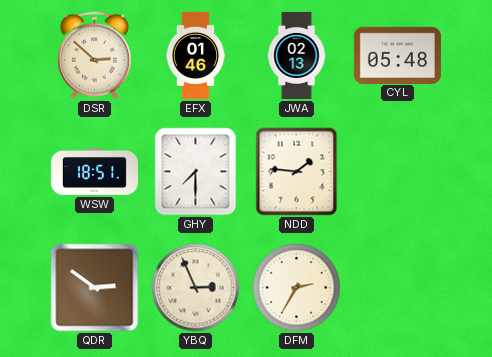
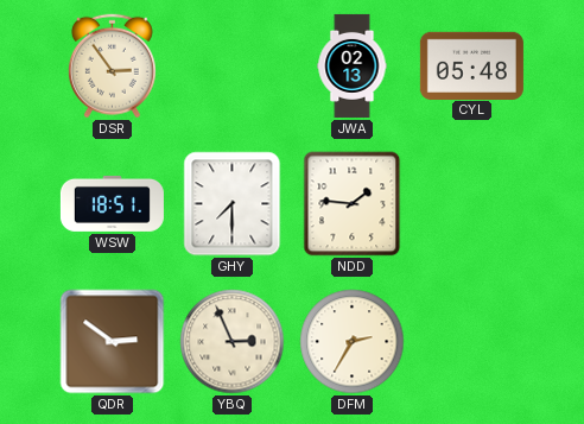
DSR: 2:52 -> 2:54
EFX: 01:46 -> none
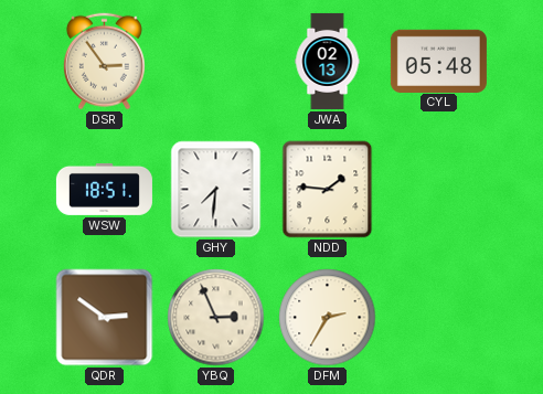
GHY: 7:30 -> 7:31
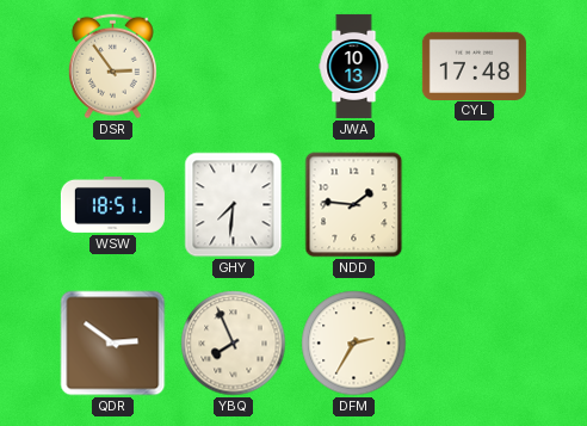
JWA: 02:13 -> 10:13
CYL: 05:48 -> 17:48
YBQ: 2:56 -> 7:56
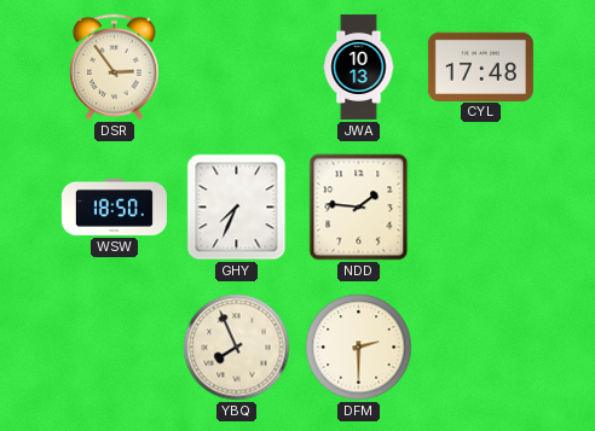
WSW: 18:51 -> 18:50
GHY: 7:31 -> 7:34
QDR: 2:51 -> none
DFM: 2:35 -> 2:30
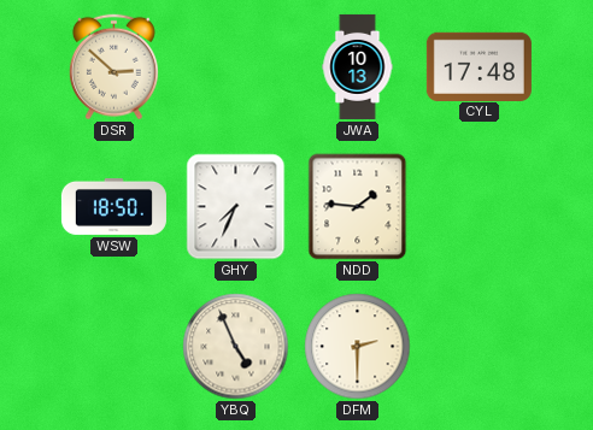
DSR: 2:54 -> 2:52
YBQ: 7:56 -> 4:56
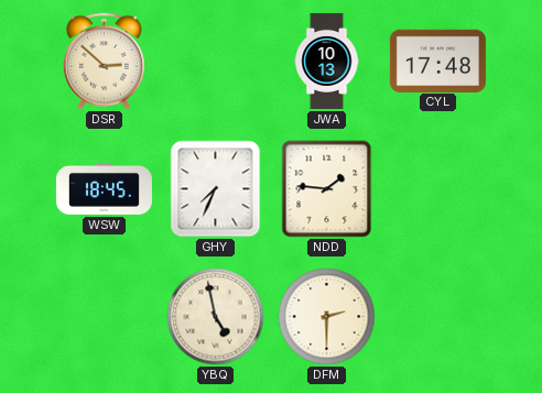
WSW: 18:50 -> 18:45
YBQ: 4:56 -> 4:58
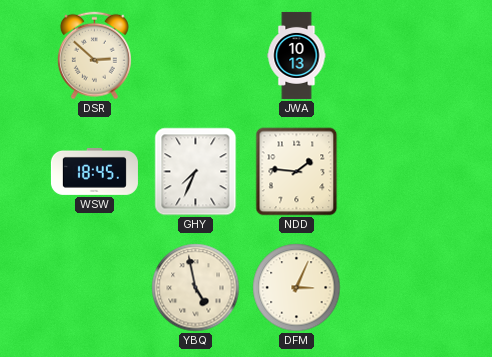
CYL: 17:48 -> none
DFM: 2:30 -> 3:04
